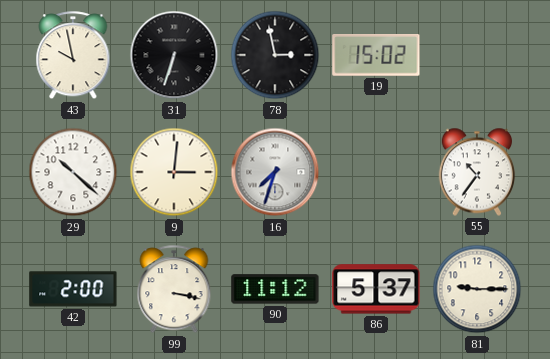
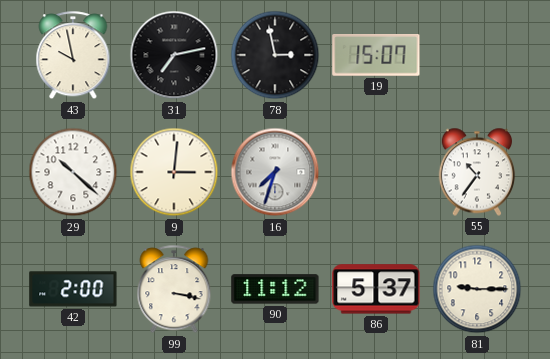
31: 6:33 -> 7:13
19: 15:02 -> 15:07
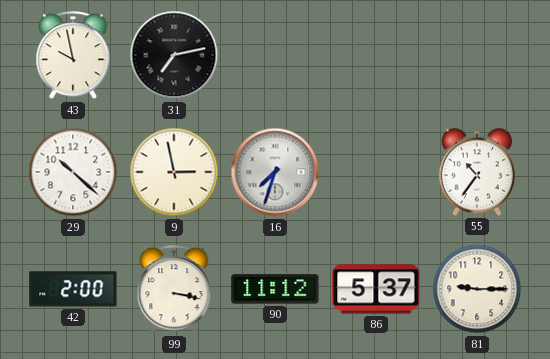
78: 2:58 -> none
19: 15:07 -> none
9: 3:01 -> 2:58
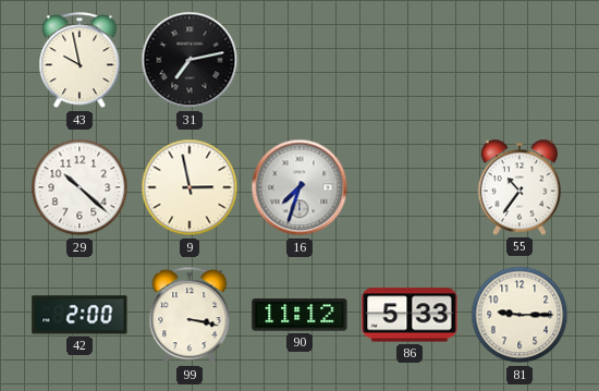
86: 5:37 -> 5:33
